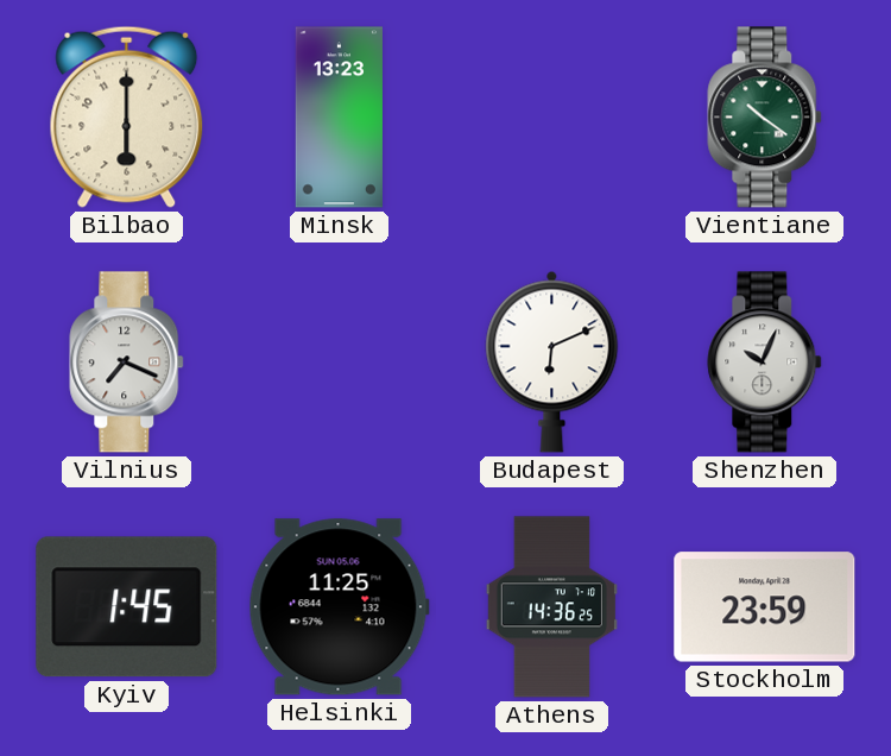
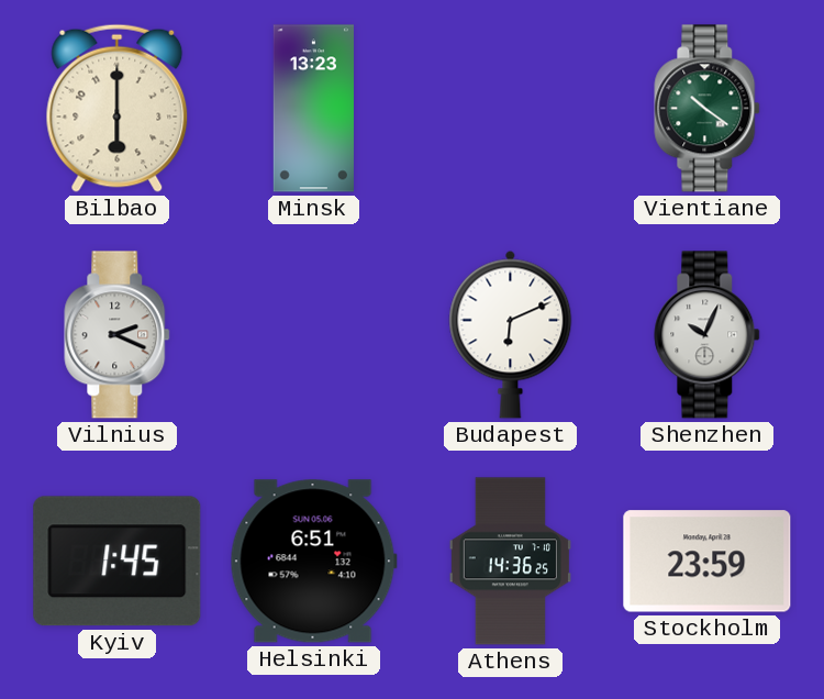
Vilnius: 7:19 -> 2:19
Helsinki: 11:25 -> 6:51
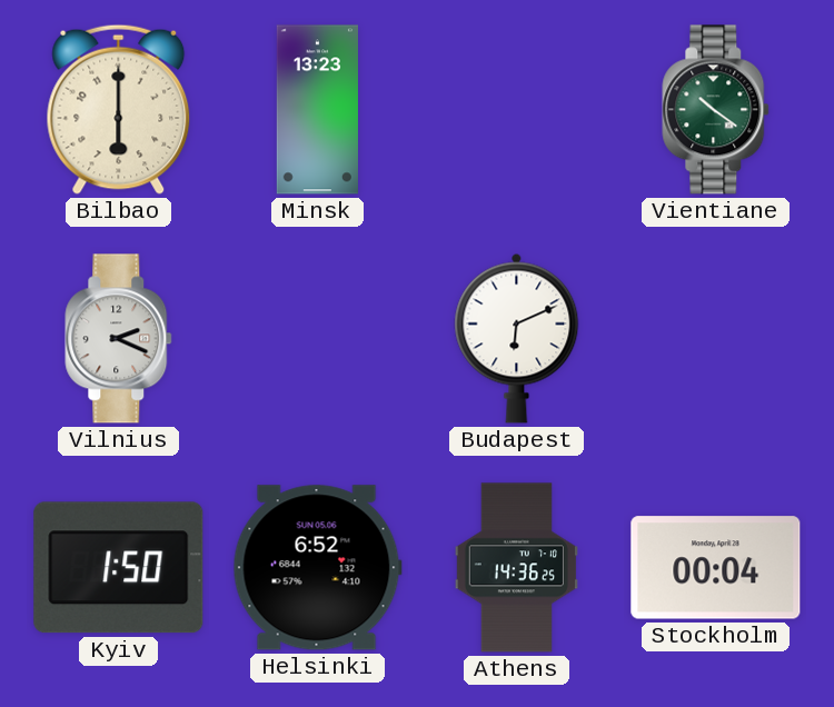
Shenzhen: 10:04 -> none
Kyiv: 1:45 -> 1:50
Helsinki: 6:51 -> 6:52
Stockholm: 23:59 -> 00:04
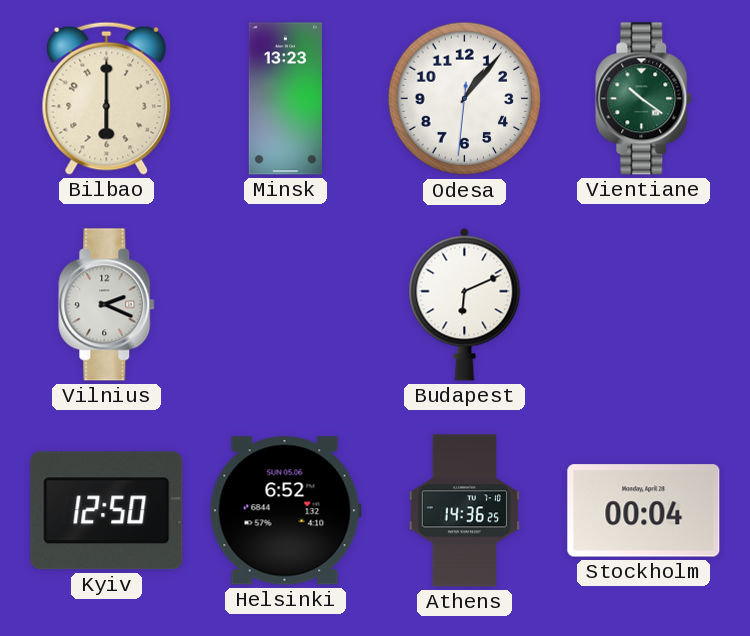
Odesa: none -> 1:06
Kyiv: 1:50 -> 12:50
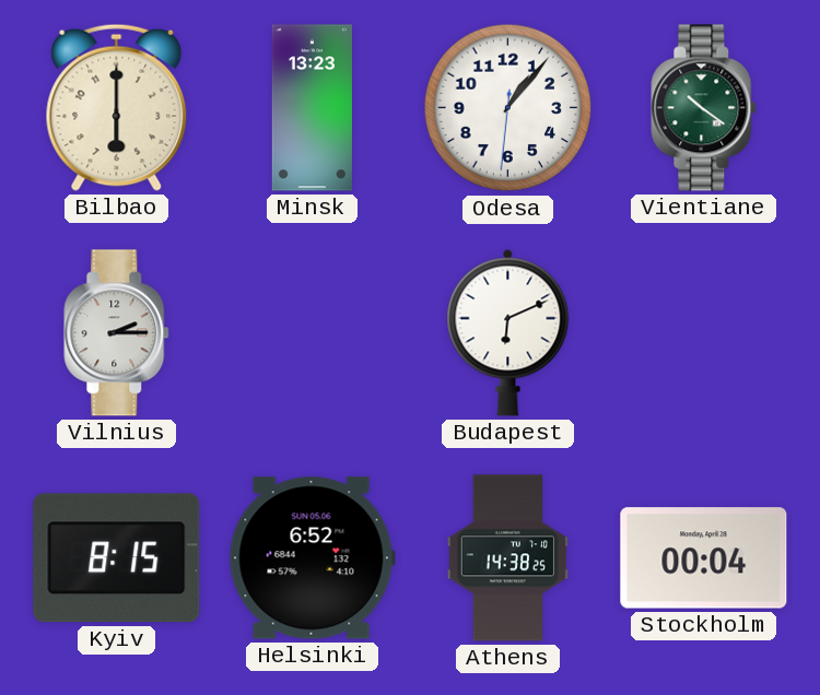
Vilnius: 2:19 -> 2:15
Kyiv: 12:50 -> 8:15
Athens: 14:36 -> 14:38
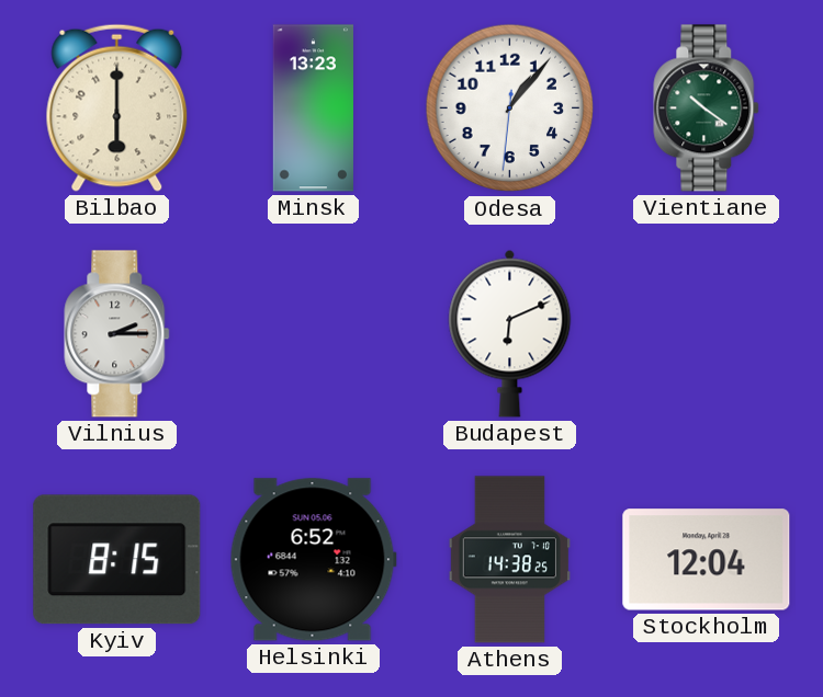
Stockholm: 00:04 -> 12:04
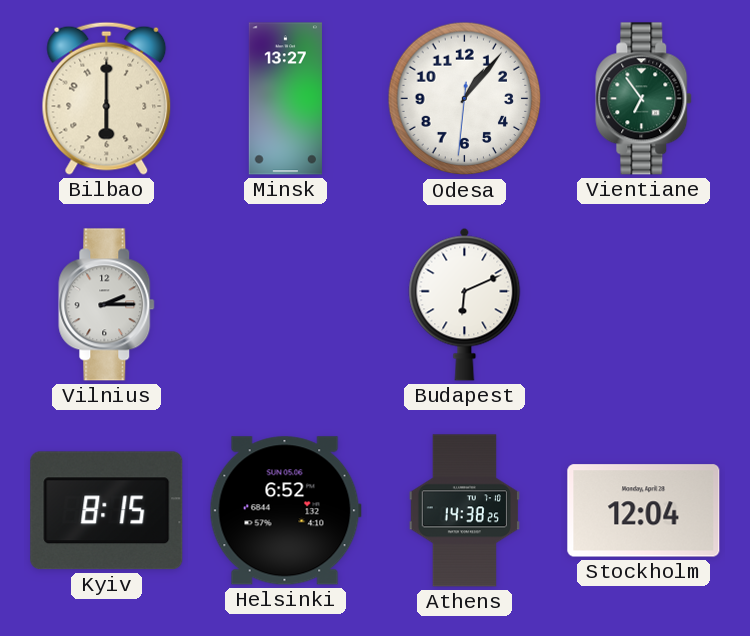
Minsk: 13:23 -> 13:27
Vientiane: 10:21 -> 6:54
